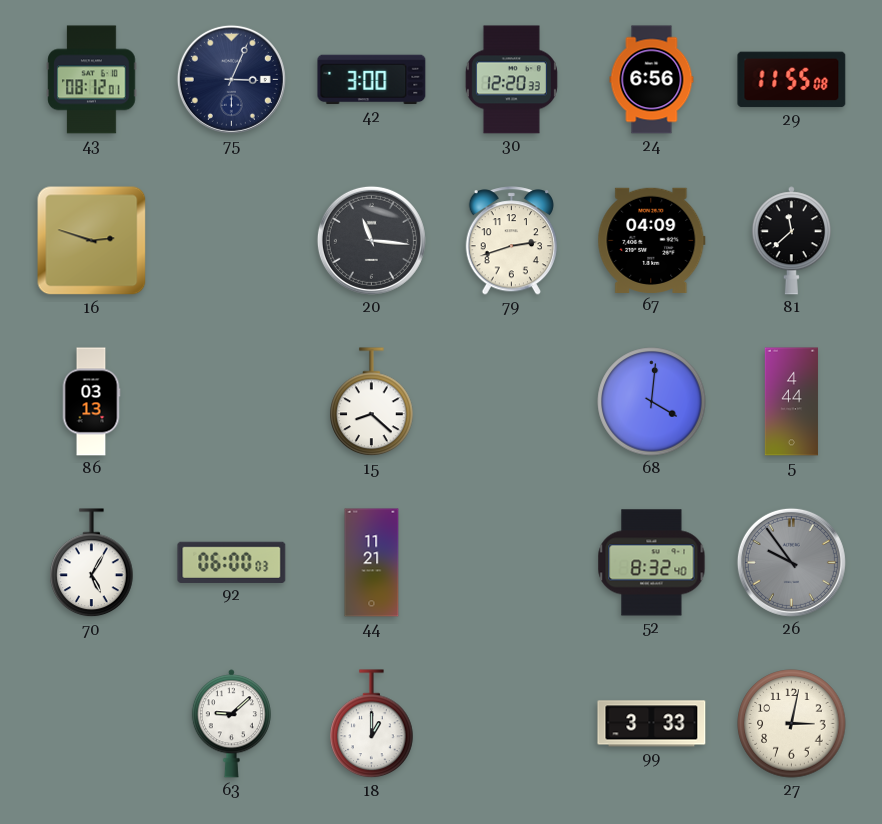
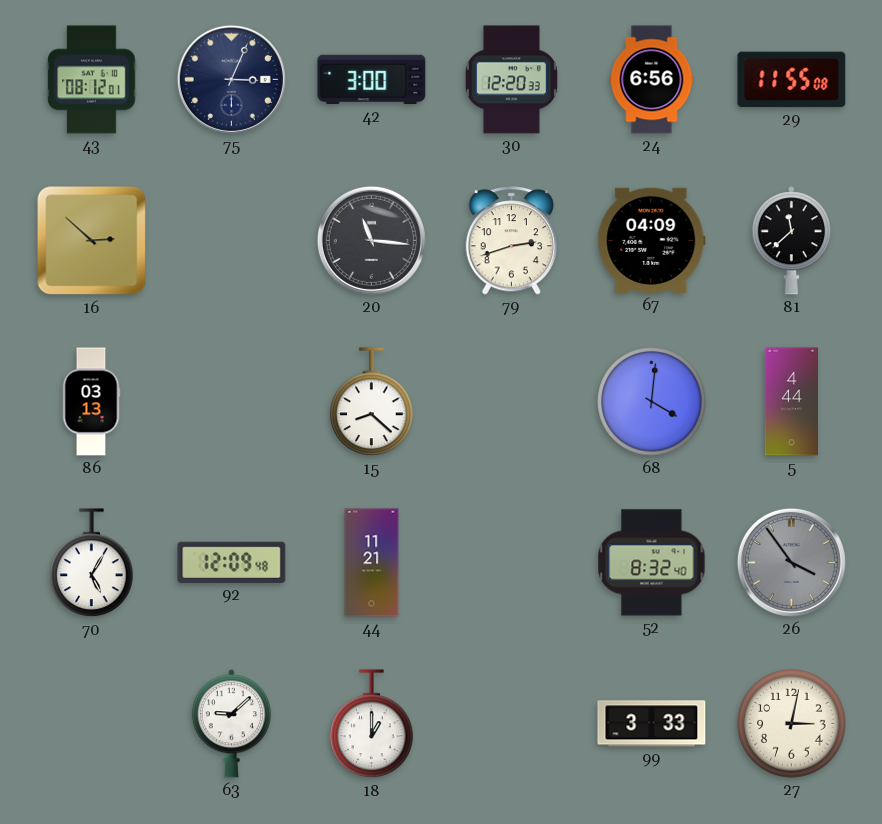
16: 2:48 -> 2:52
92: 06:00 -> 12:09
26: 9:54 -> 3:54
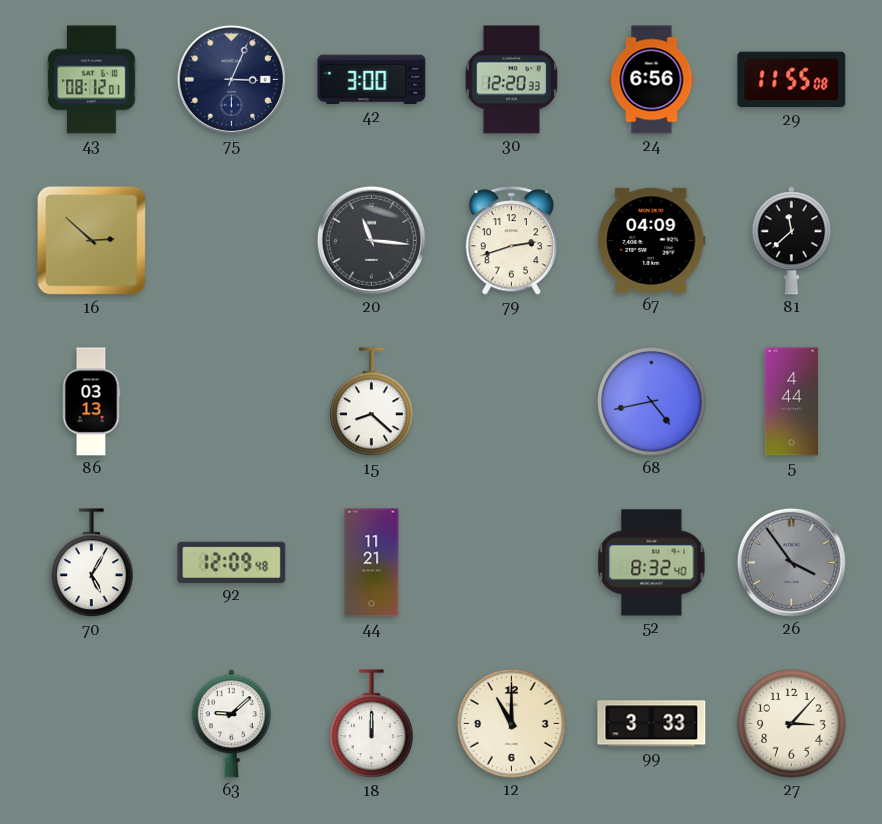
68: 4:01 -> 4:43
18: 1:00 -> 12:00
12: none -> 11:00
27: 3:02 -> 3:07
